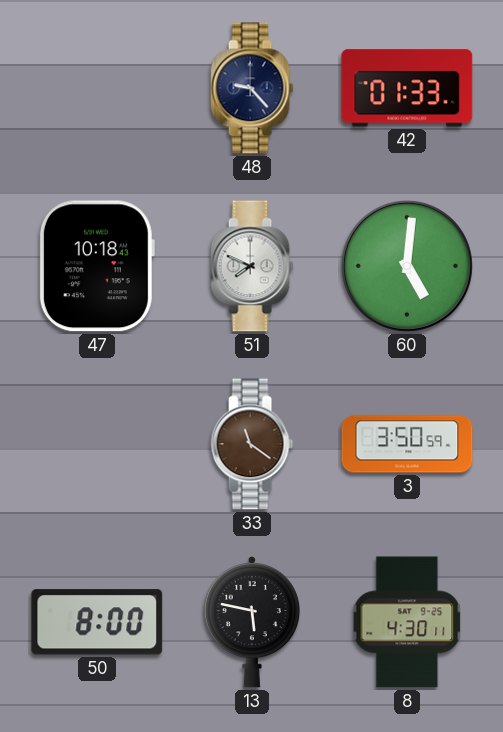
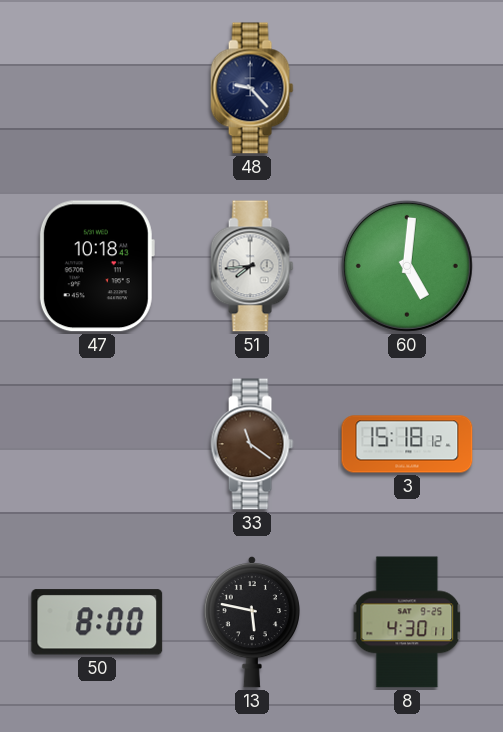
42: 01:33 -> none
51: 7:49 -> 7:44
3: 3:50 -> 15:18
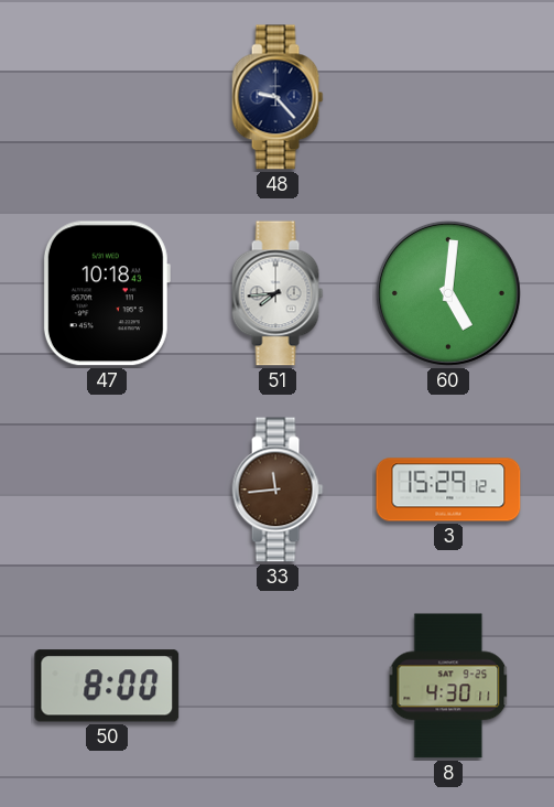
33: 11:21 -> 11:44
3: 15:18 -> 15:29
13: 5:47 -> none
